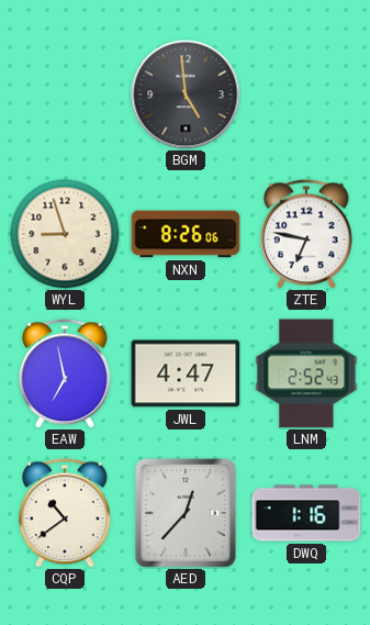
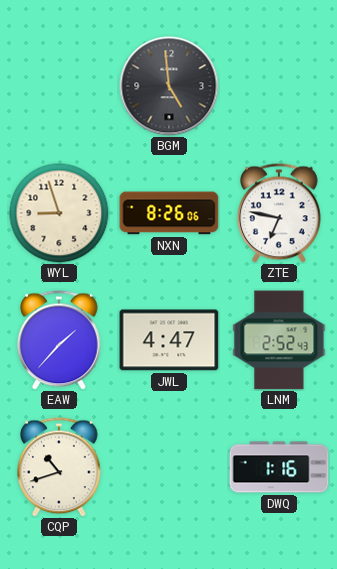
EAW: 6:58 -> 1:37
CQP: 10:39 -> 10:42
AED: 12:37 -> none
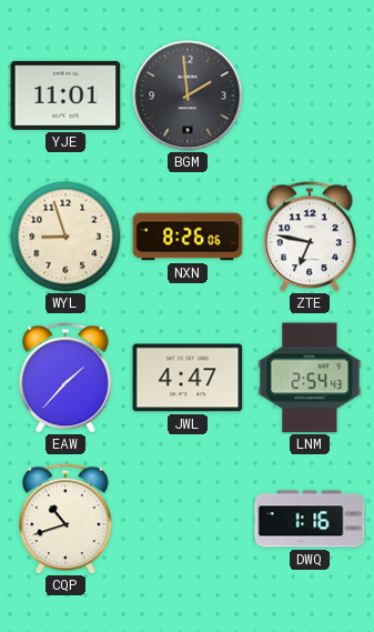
YJE: none -> 11:01
BGM: 4:59 -> 1:59
LNM: 2:52 -> 2:54
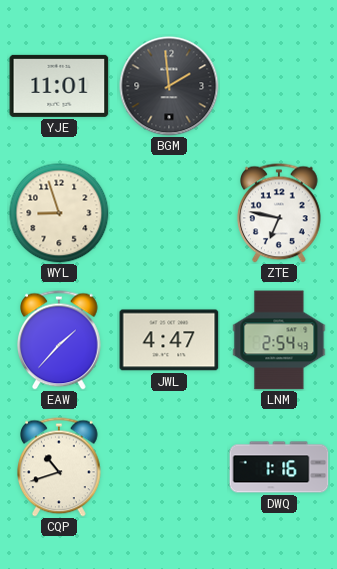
NXN: 8:26 -> none
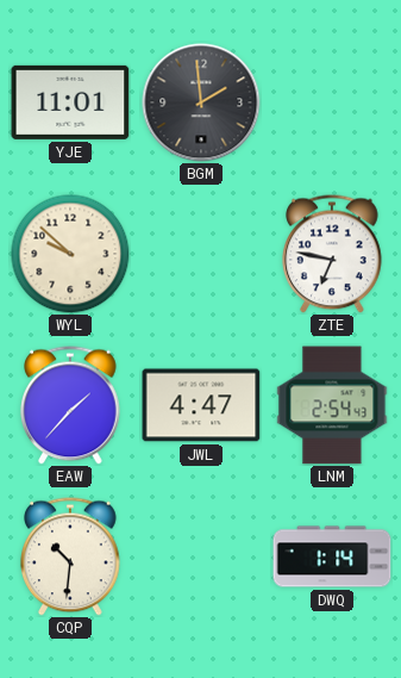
WYL: 8:57 -> 9:52
CQP: 10:42 -> 10:31
DWQ: 1:16 -> 1:14
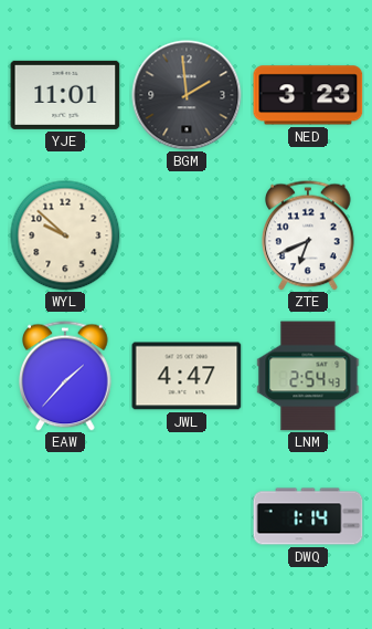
NED: none -> 3:23
ZTE: 6:47 -> 6:41
CQP: 10:31 -> none
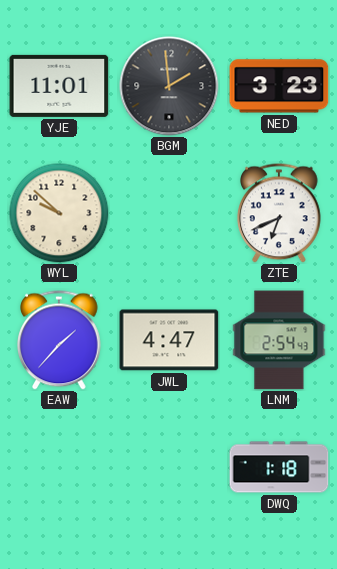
DWQ: 1:14 -> 1:18
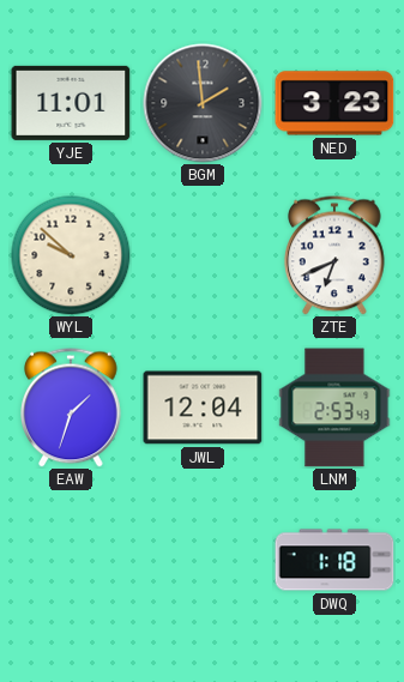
EAW: 1:37 -> 1:33
JWL: 4:47 -> 12:04
LNM: 2:54 -> 2:53
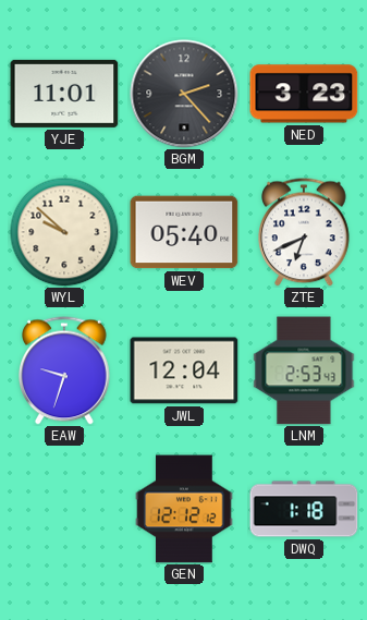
BGM: 1:59 -> 2:23
WEV: none -> 05:40
EAW: 1:33 -> 9:33
GEN: none -> 12:12
